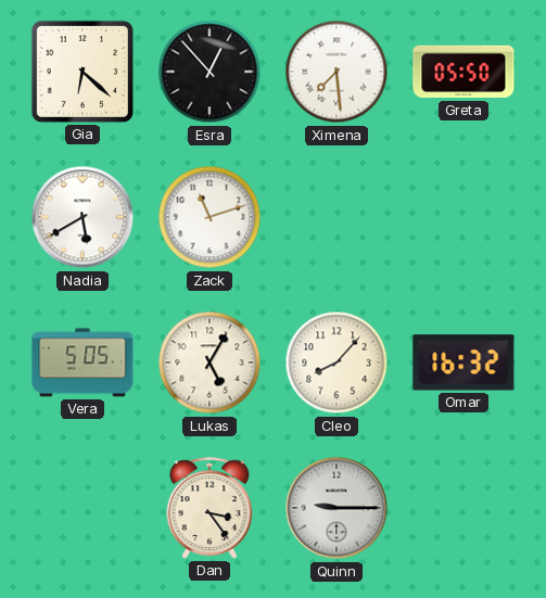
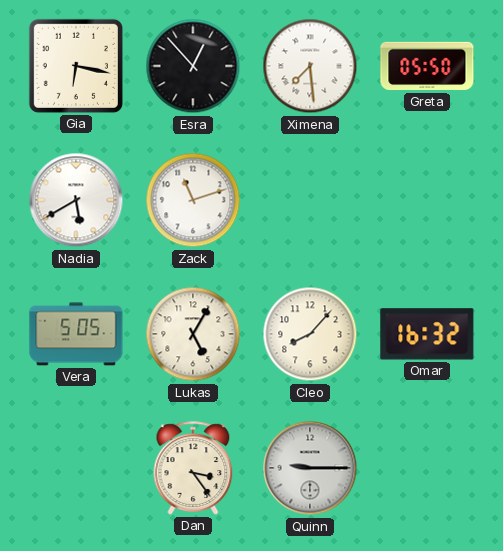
Gia: 6:22 -> 6:17
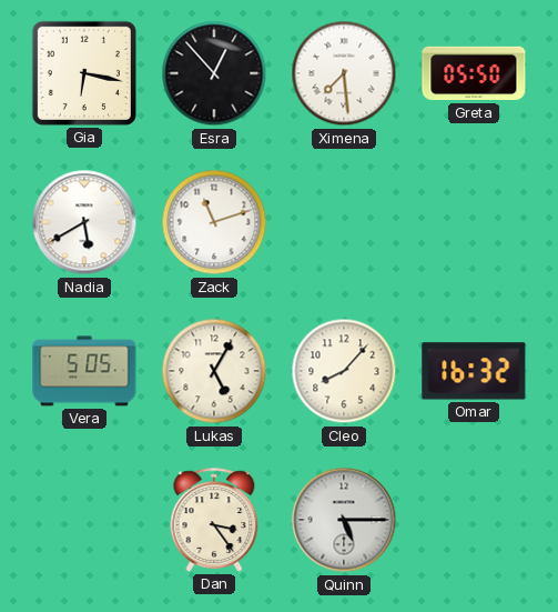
Quinn: 9:15 -> 5:15
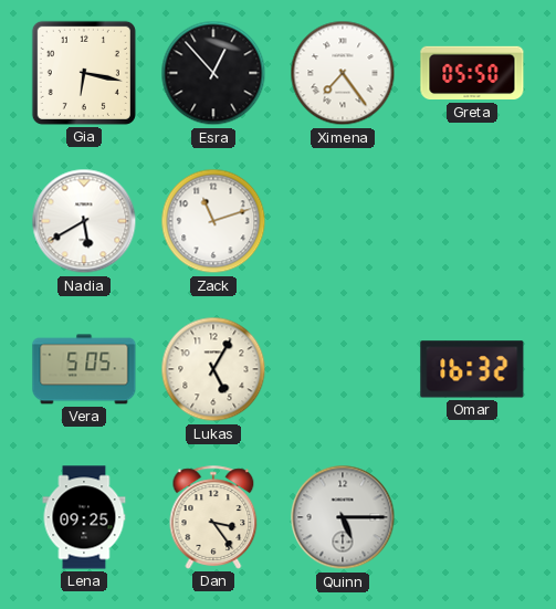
Ximena: 7:29 -> 7:24
Cleo: 8:07 -> none
Lena: none -> 09:25
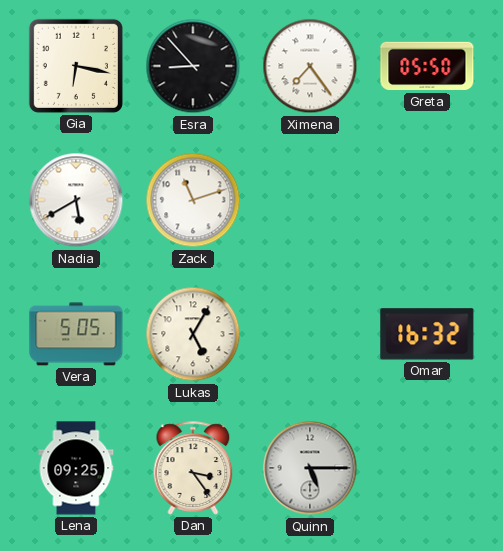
Esra: 12:53 -> 8:53
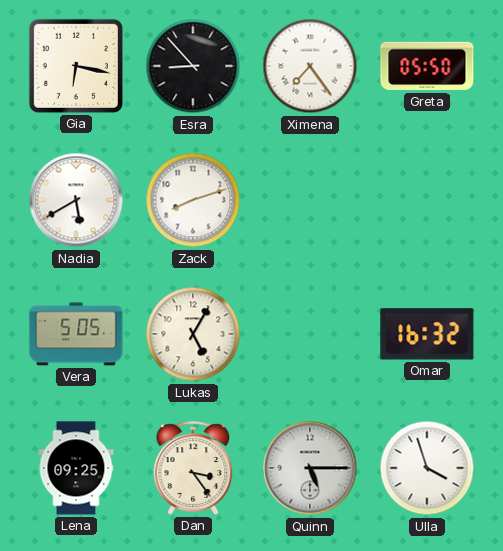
Zack: 11:12 -> 8:12
Ulla: none -> 3:57
